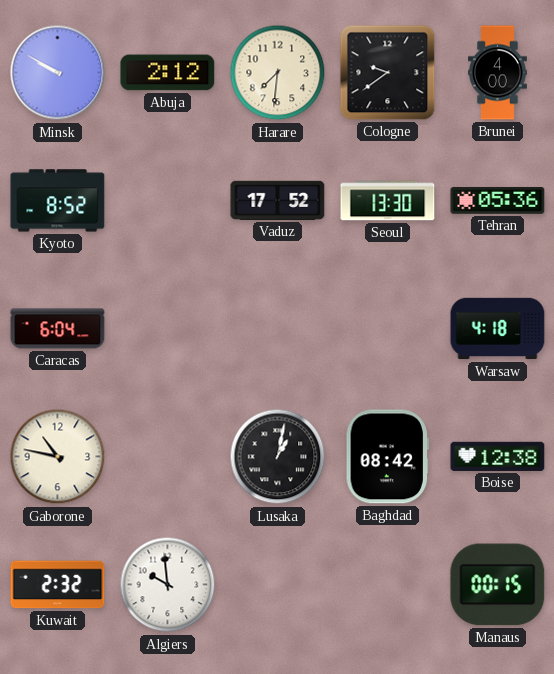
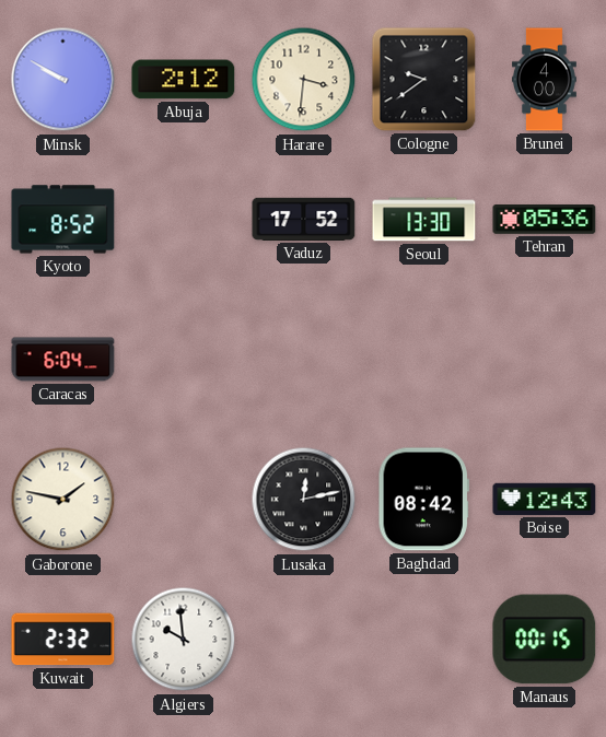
Harare: 7:31 -> 3:31
Warsaw: 4:18 -> none
Gaborone: 10:47 -> 1:47
Lusaka: 1:02 -> 12:13
Boise: 12:38 -> 12:43
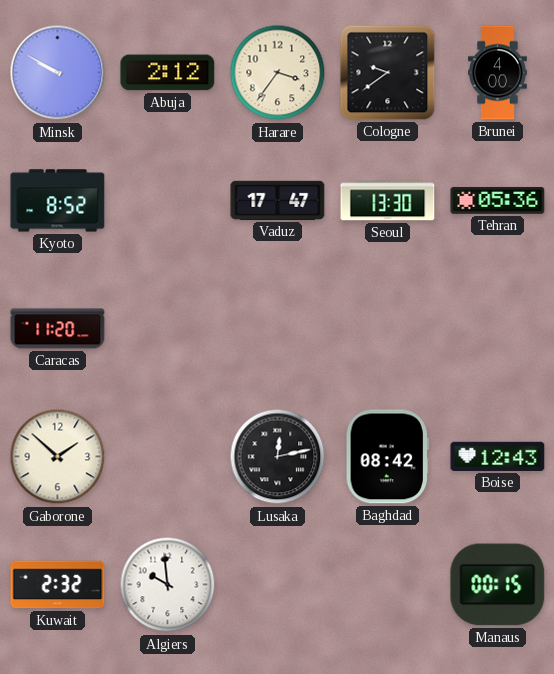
Harare: 3:31 -> 3:36
Vaduz: 17:52 -> 17:47
Caracas: 6:04 -> 11:20
Gaborone: 1:47 -> 1:52
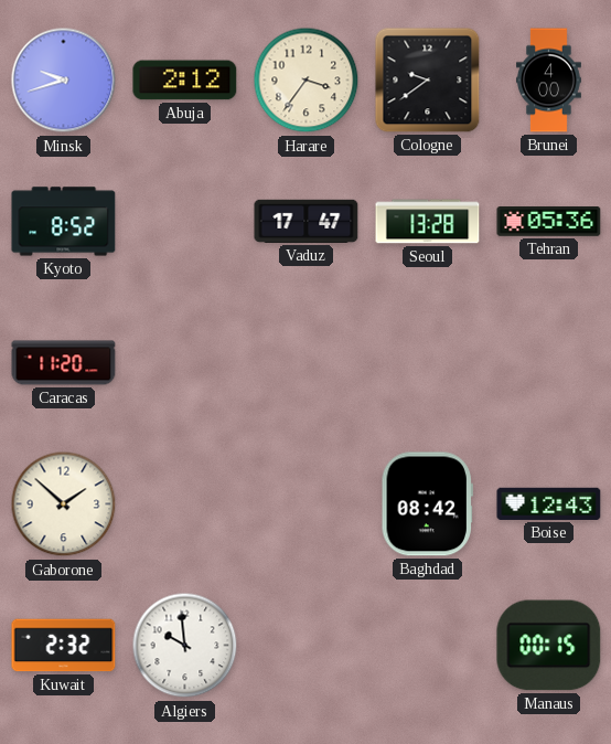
Minsk: 9:50 -> 9:42
Seoul: 13:30 -> 13:28
Lusaka: 12:13 -> none
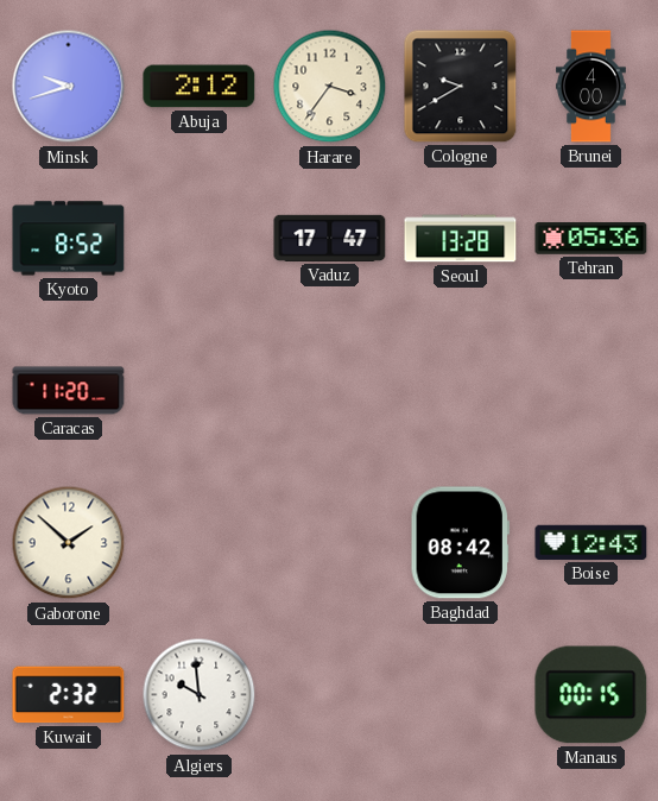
Cologne: 9:39 -> 9:40
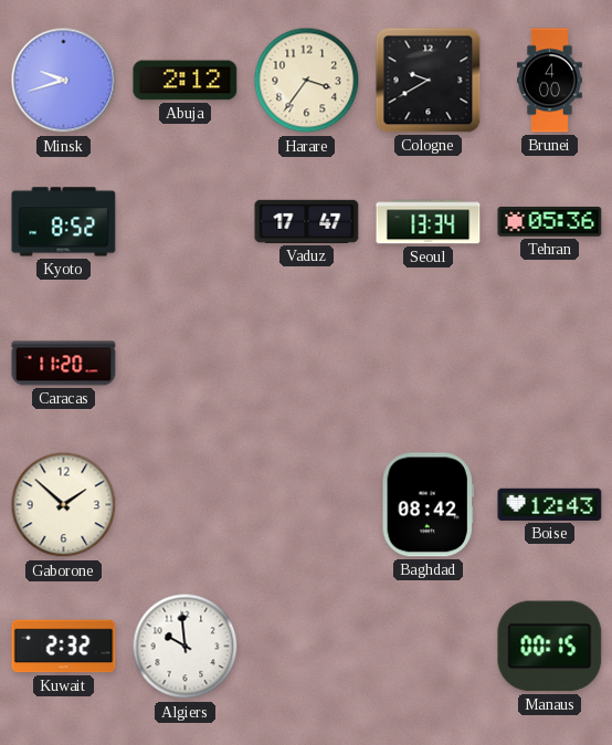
Seoul: 13:28 -> 13:34
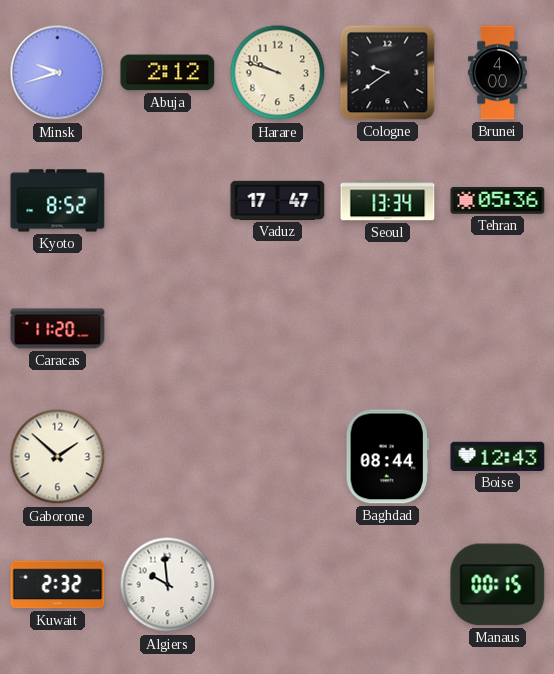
Harare: 3:36 -> 9:48
Cologne: 9:40 -> 9:39
Baghdad: 08:42 -> 08:44
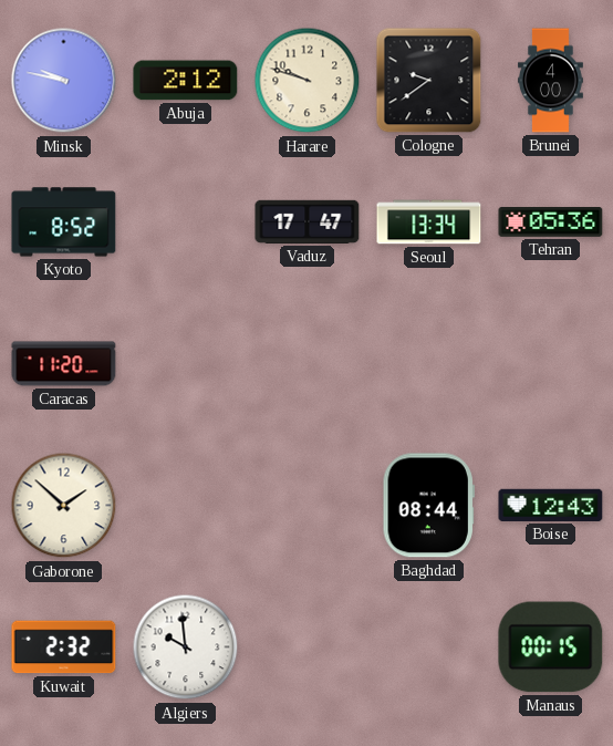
Minsk: 9:42 -> 9:47
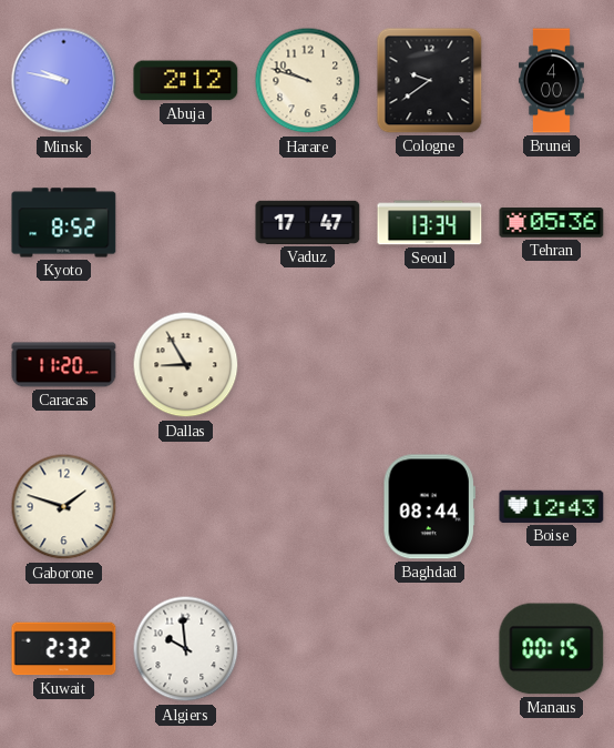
Dallas: none -> 8:55
Gaborone: 1:52 -> 1:48
